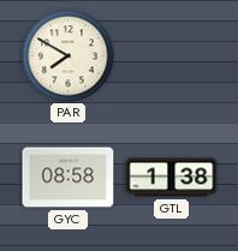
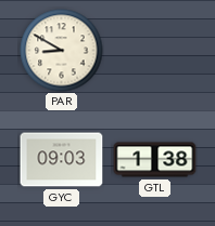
PAR: 7:50 -> 8:50
GYC: 08:58 -> 09:03
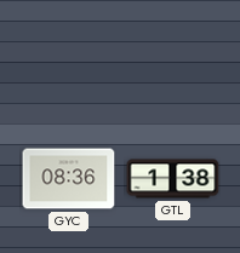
PAR: 8:50 -> none
GYC: 09:03 -> 08:36
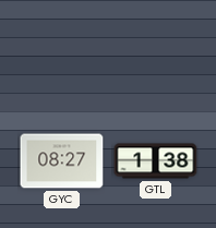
GYC: 08:36 -> 08:27
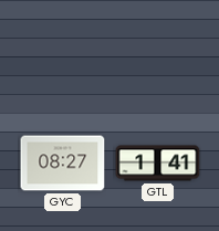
GTL: 1:38 -> 1:41
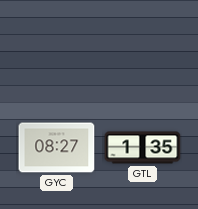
GTL: 1:41 -> 1:35
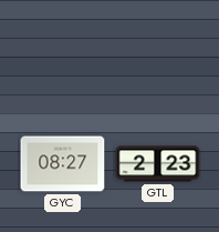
GTL: 1:35 -> 2:23
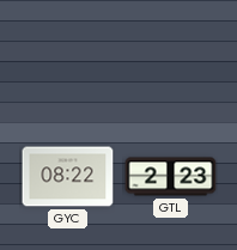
GYC: 08:27 -> 08:22
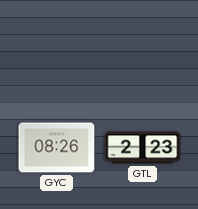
GYC: 08:22 -> 08:26
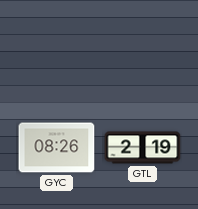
GTL: 2:23 -> 2:19
